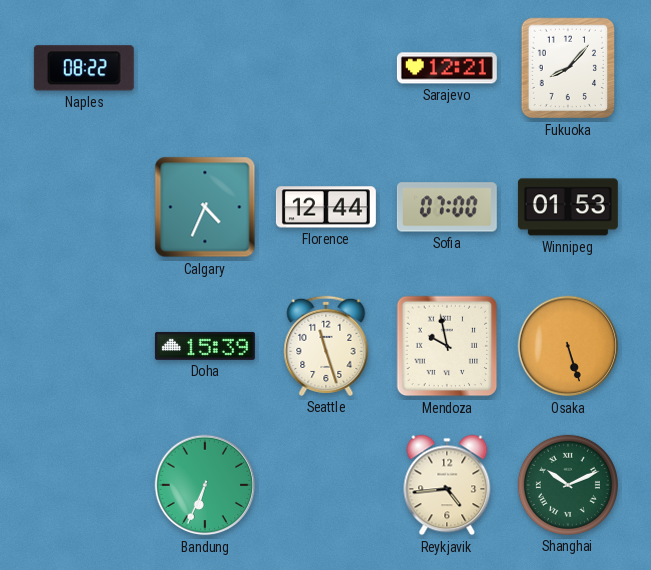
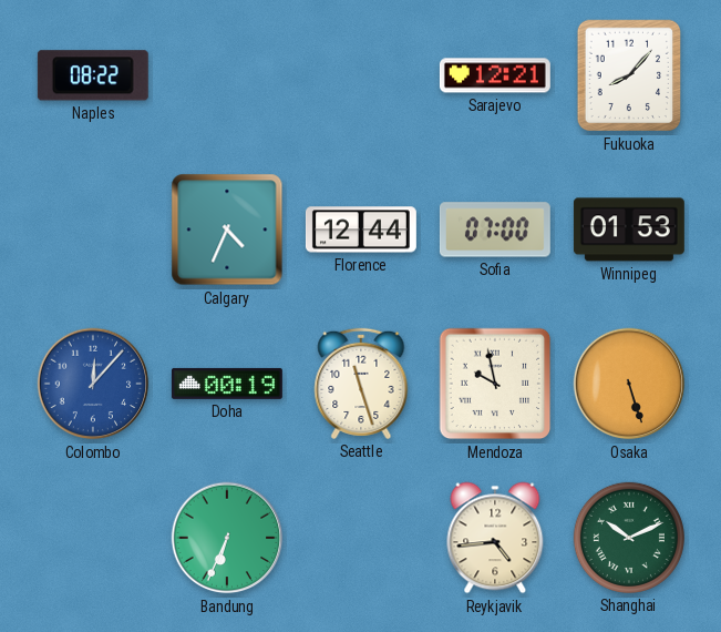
Colombo: none -> 12:07
Doha: 15:39 -> 00:19
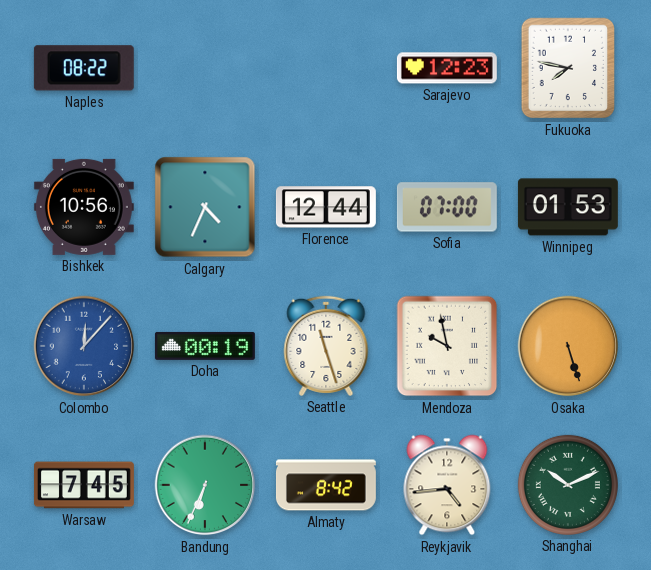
Sarajevo: 12:21 -> 12:23
Fukuoka: 8:07 -> 7:47
Bishkek: none -> 10:56
Warsaw: none -> 7:45
Almaty: none -> 8:42
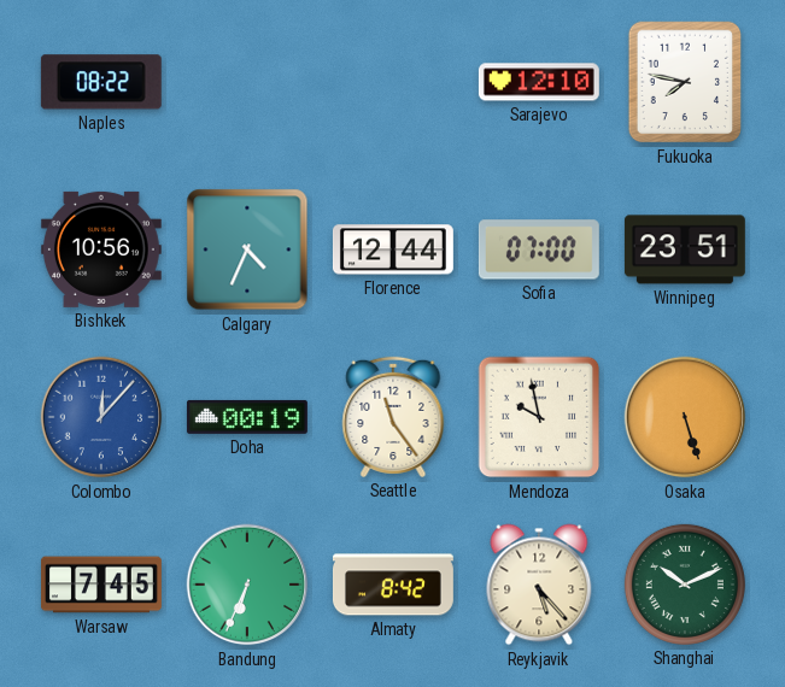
Sarajevo: 12:23 -> 12:10
Winnipeg: 01:53 -> 23:51
Seattle: 11:27 -> 11:24
Reykjavik: 4:44 -> 5:23
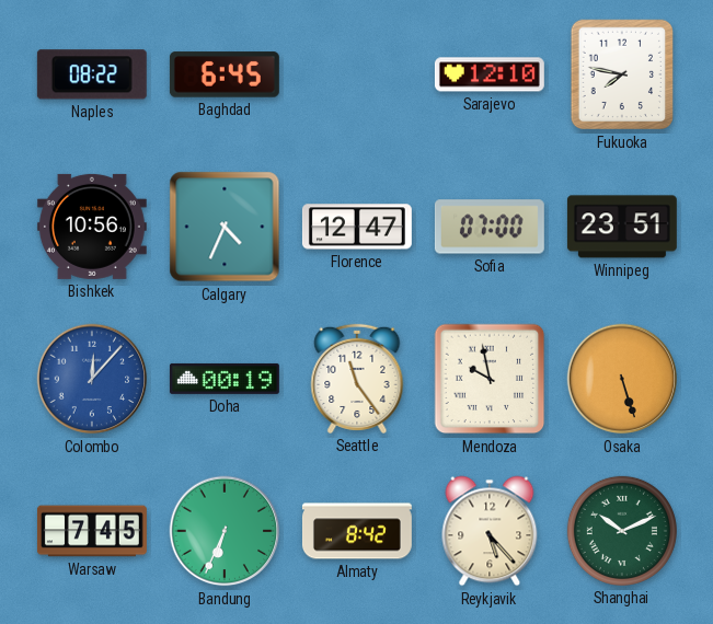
Baghdad: none -> 6:45
Florence: 12:44 -> 12:47
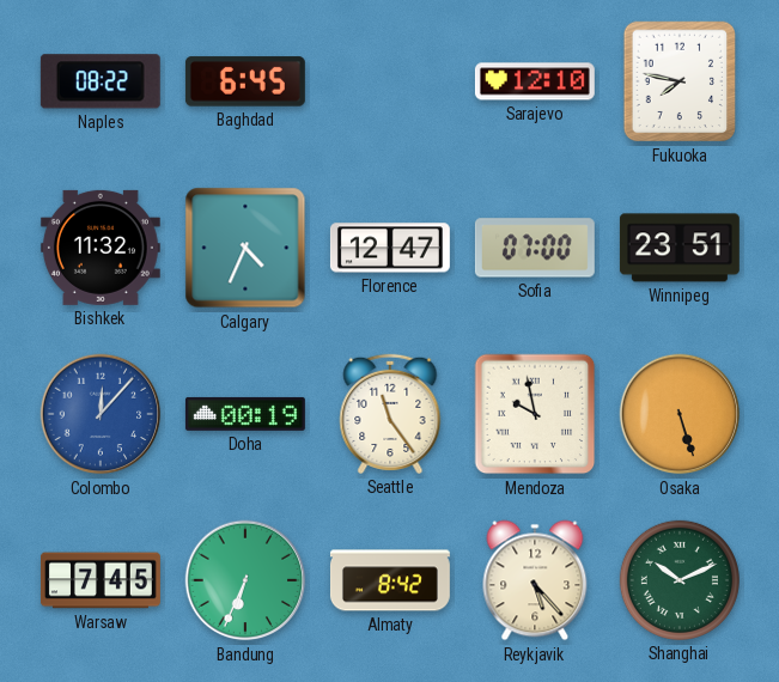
Bishkek: 10:56 -> 11:32
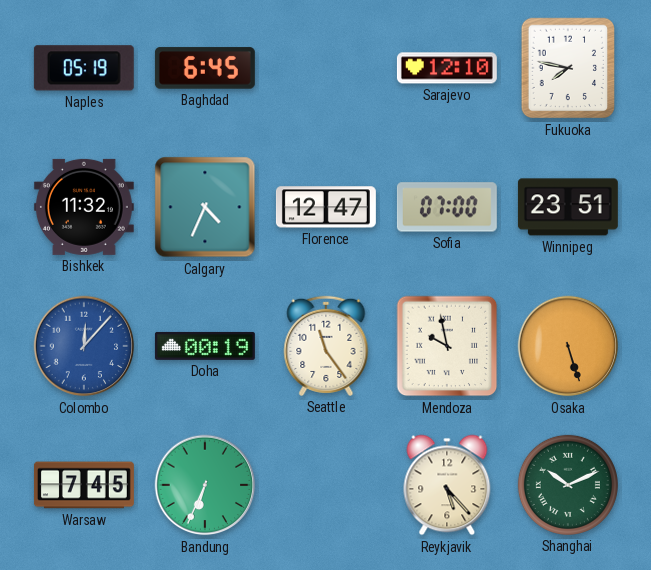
Naples: 08:22 -> 05:19
Almaty: 8:42 -> none
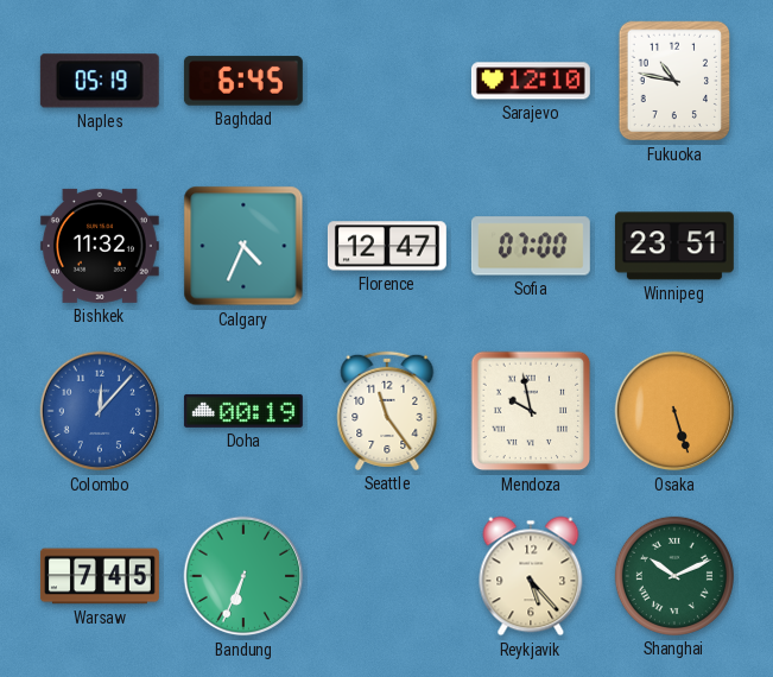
Fukuoka: 7:47 -> 10:47
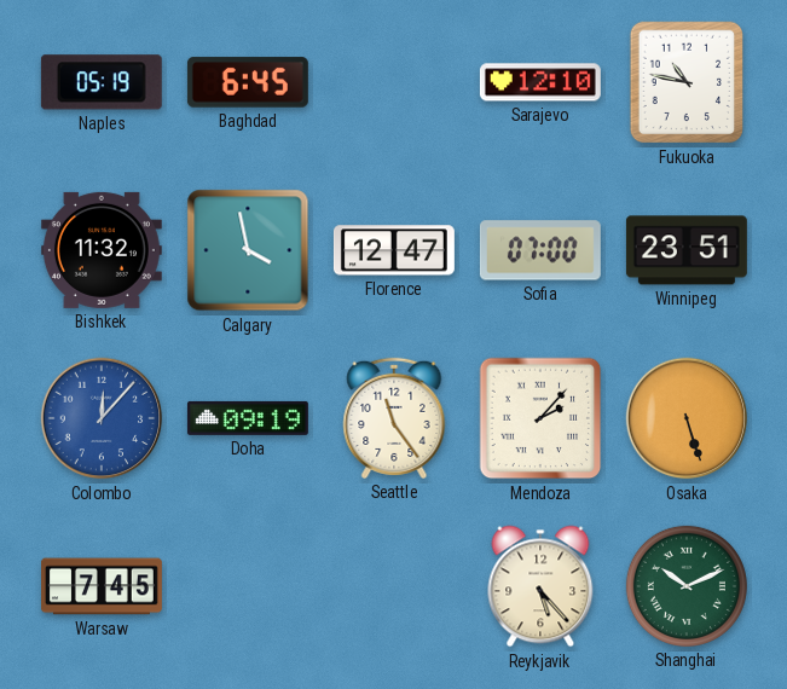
Calgary: 4:34 -> 3:58
Doha: 00:19 -> 09:19
Mendoza: 9:58 -> 2:07
Bandung: 6:34 -> none
